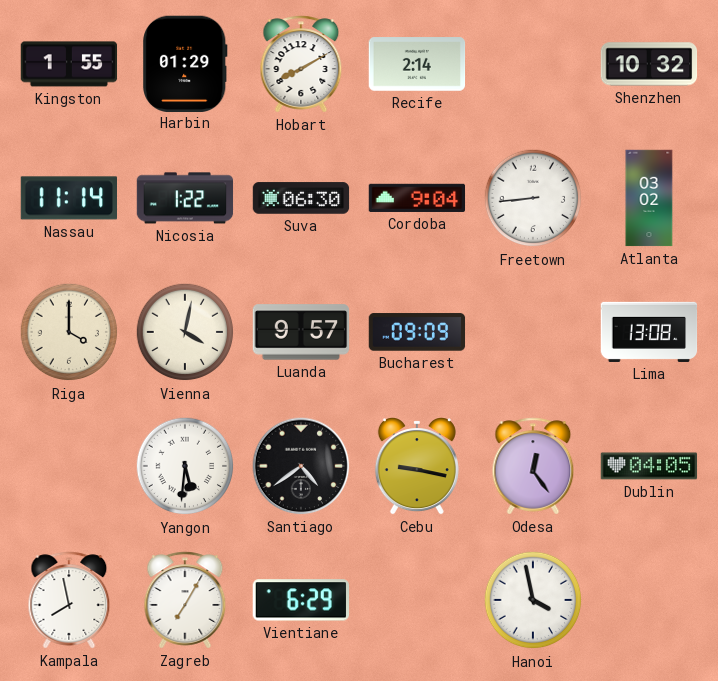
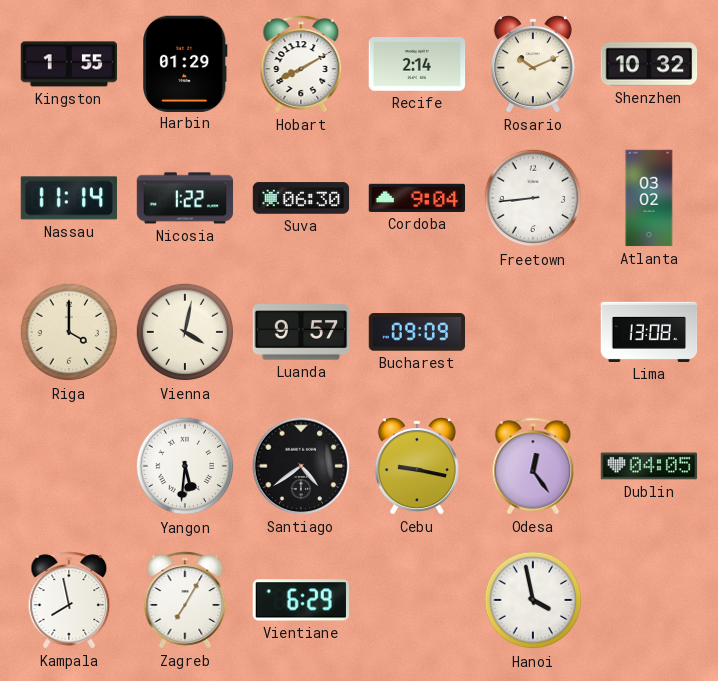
Rosario: none -> 10:11
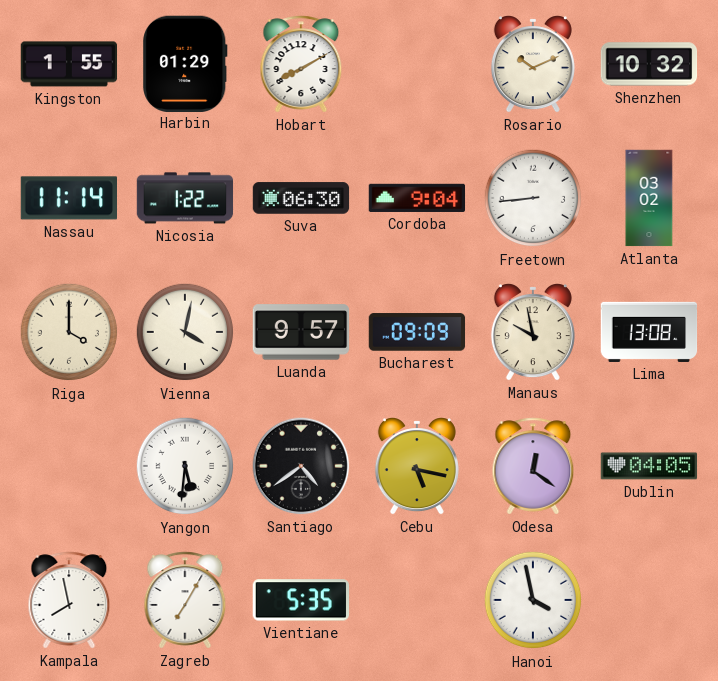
Recife: 2:14 -> none
Manaus: none -> 9:58
Cebu: 9:17 -> 5:17
Odesa: 12:24 -> 12:21
Vientiane: 6:29 -> 5:35
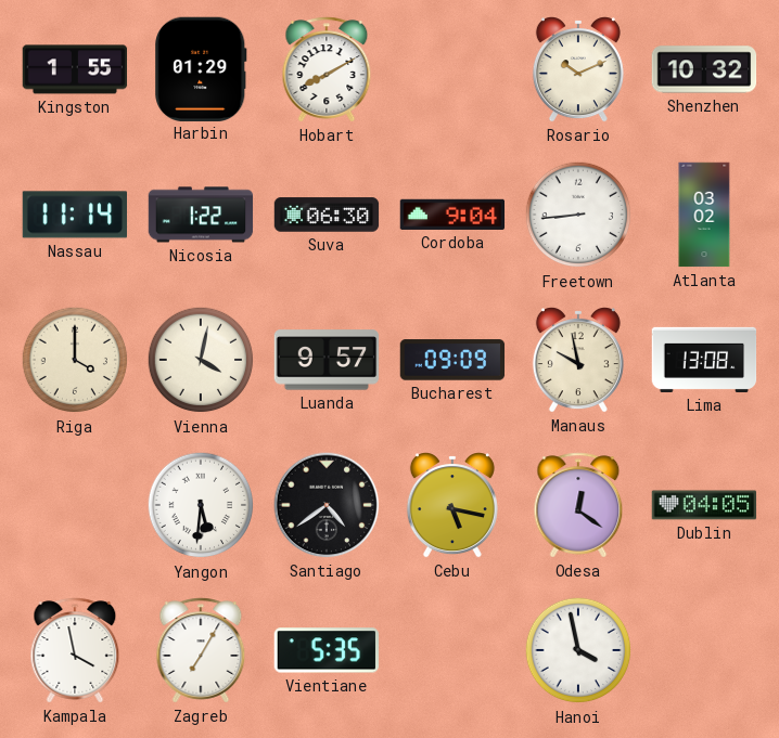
Kampala: 7:58 -> 3:58
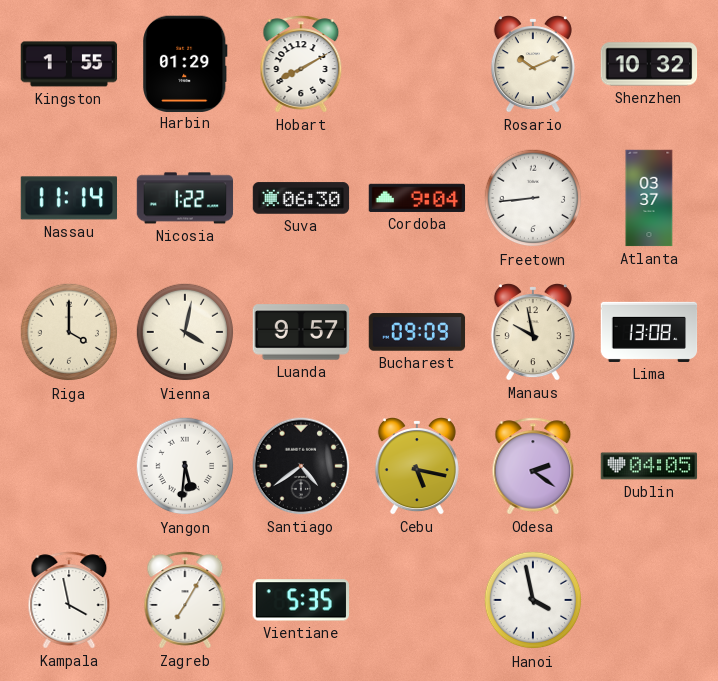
Atlanta: 03:02 -> 03:37
Odesa: 12:21 -> 2:21
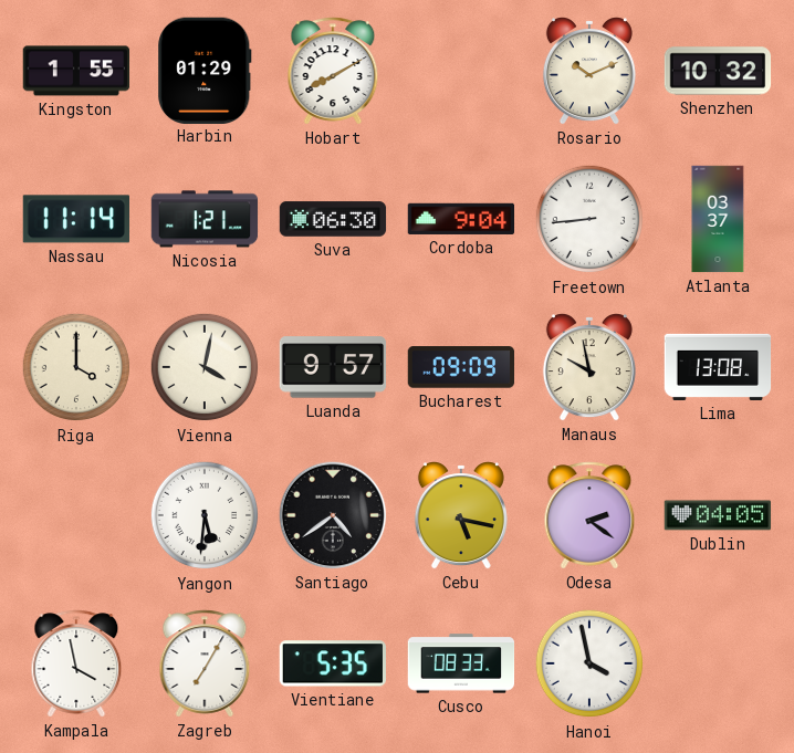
Nicosia: 1:22 -> 1:21
Cusco: none -> 08:33
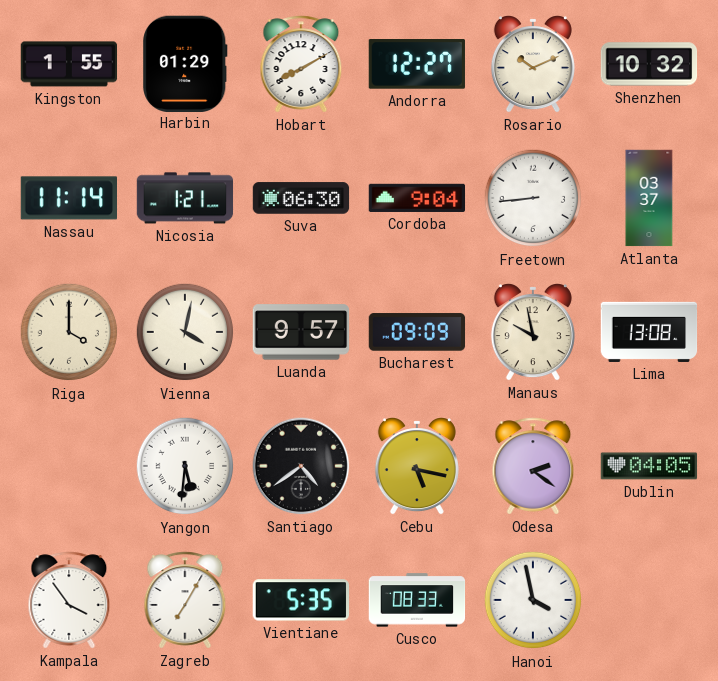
Andorra: none -> 12:27
Kampala: 3:58 -> 3:54
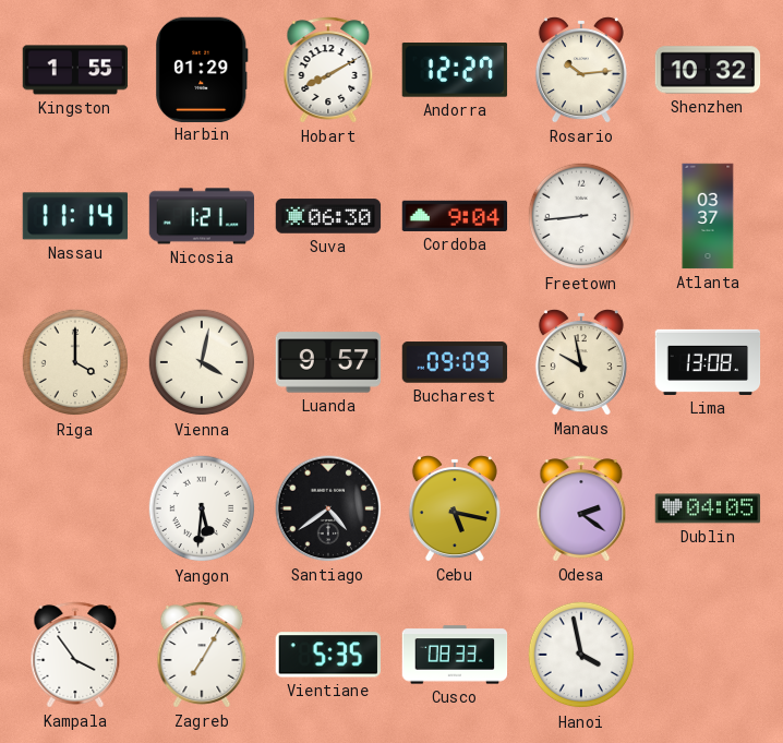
Rosario: 10:11 -> 10:14
